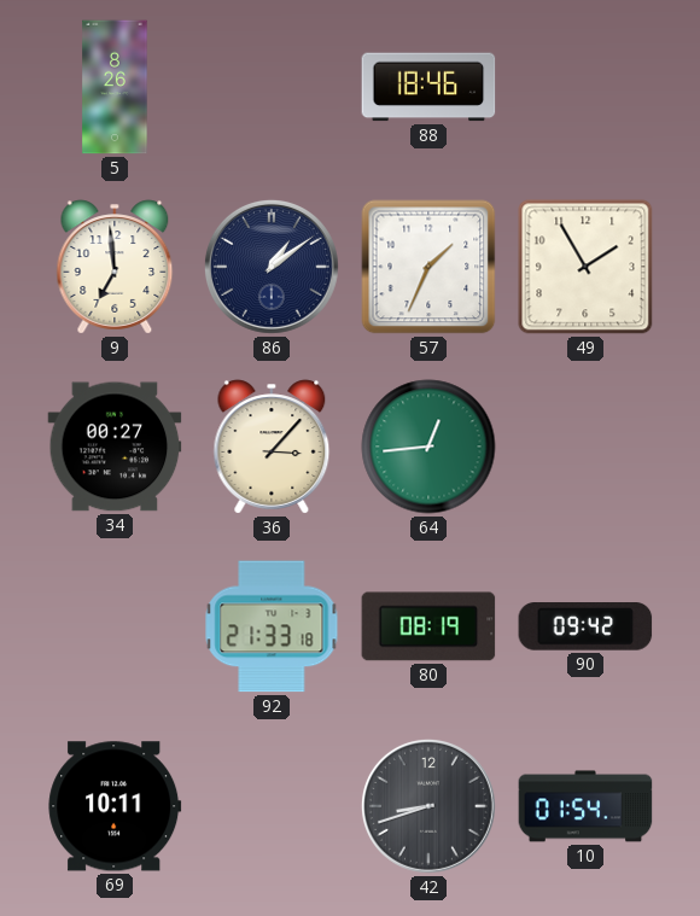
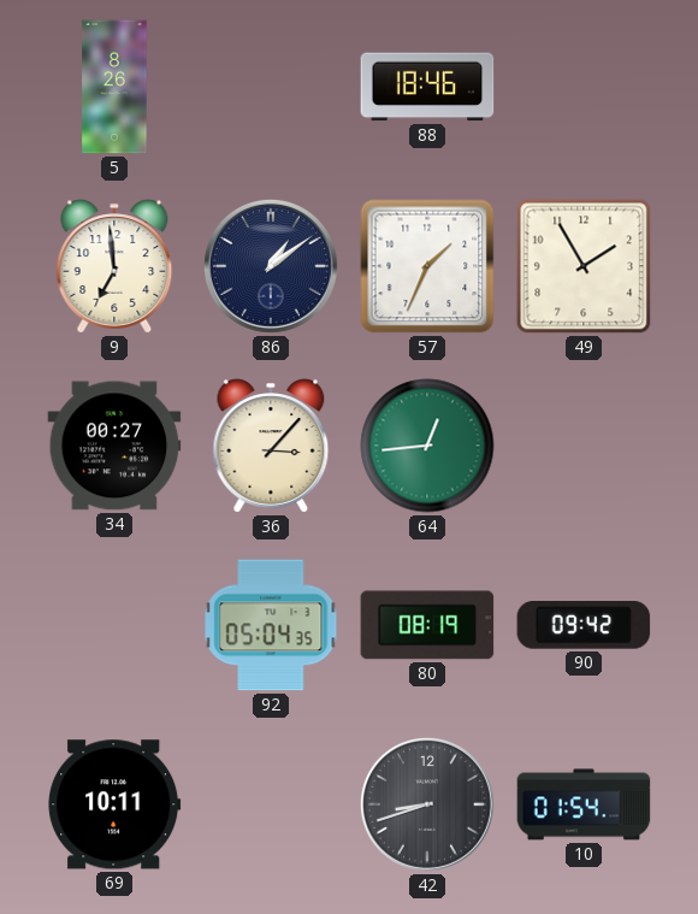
92: 21:33 -> 05:04
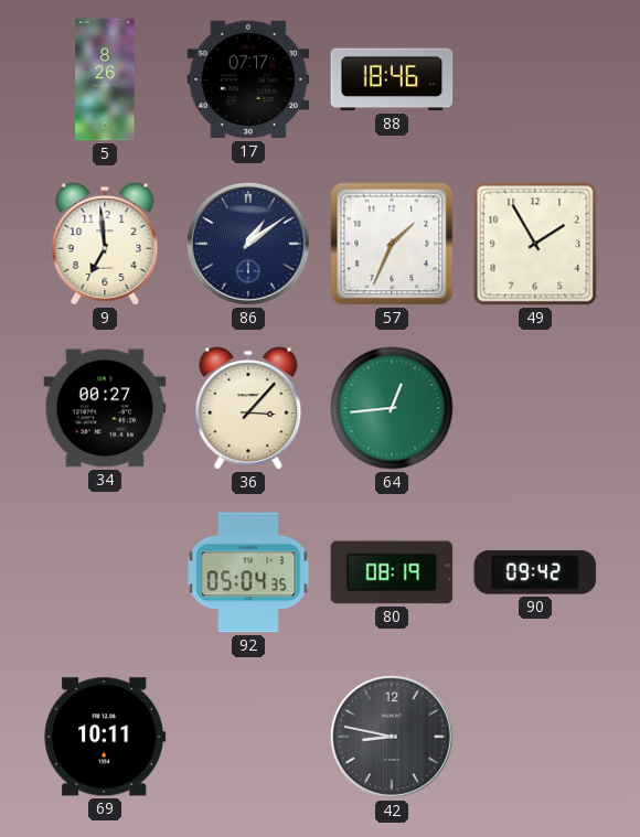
17: none -> 07:17
42: 8:42 -> 8:47
10: 01:54 -> none
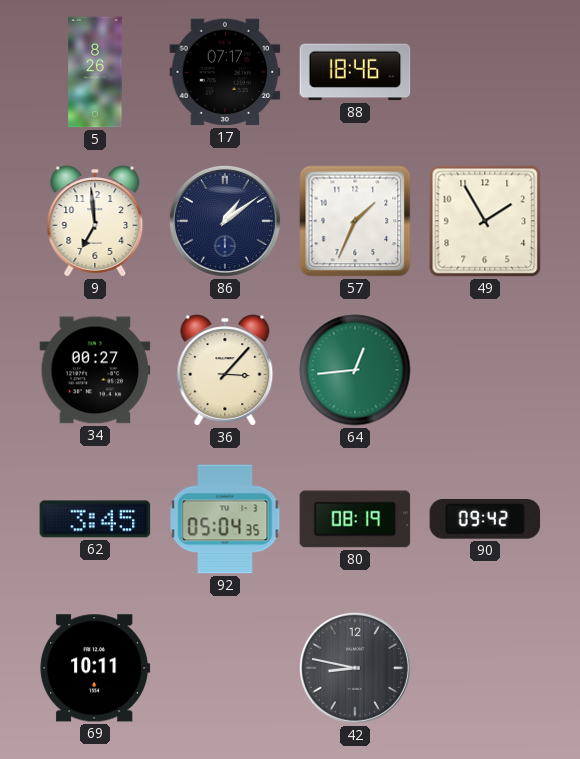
62: none -> 3:45
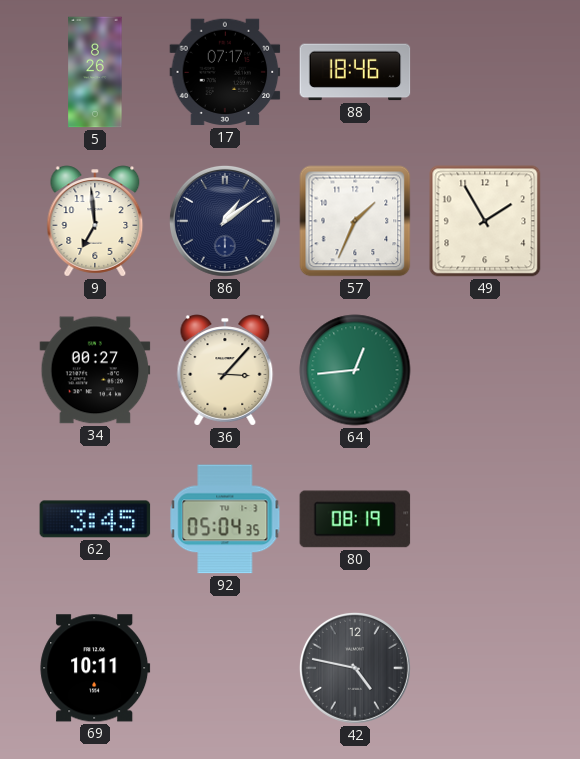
90: 09:42 -> none
42: 8:47 -> 4:47
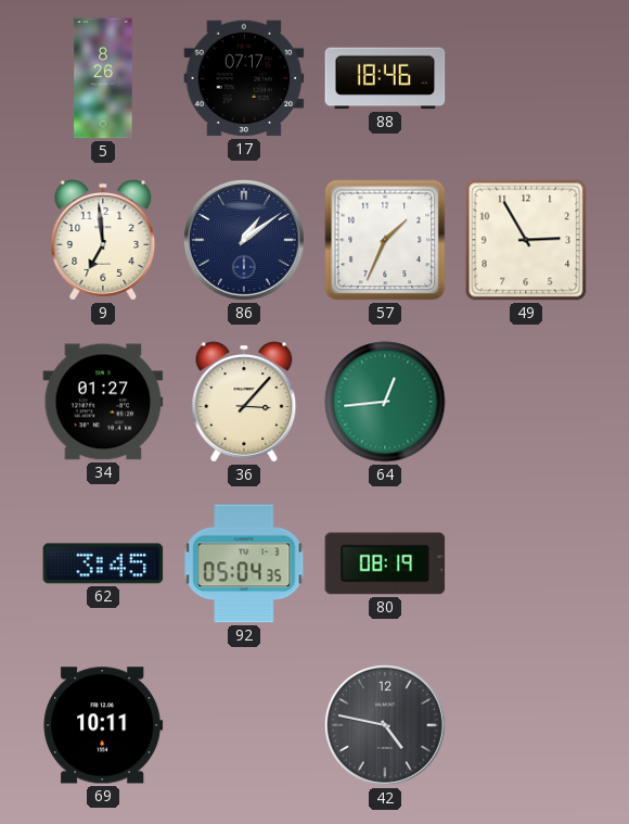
49: 1:55 -> 2:55
34: 00:27 -> 01:27
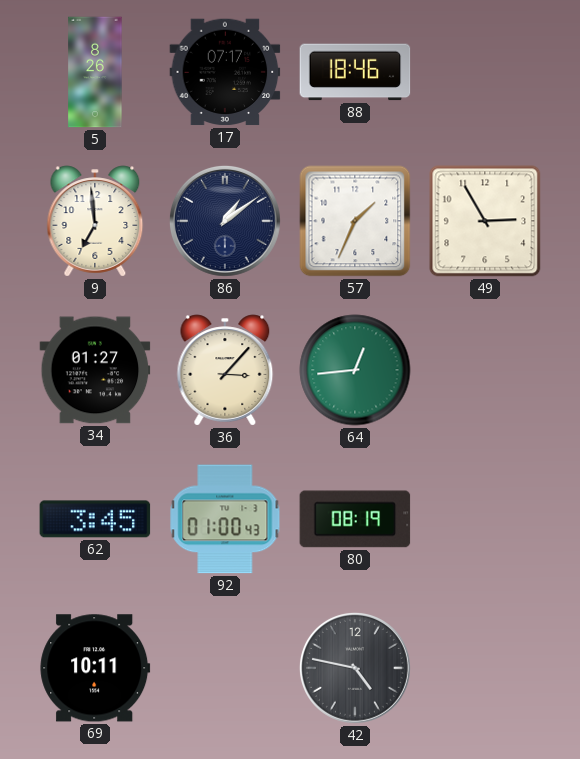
92: 05:04 -> 01:00
